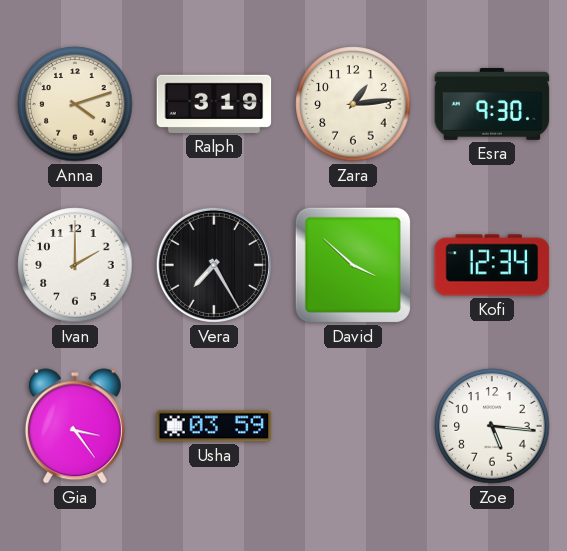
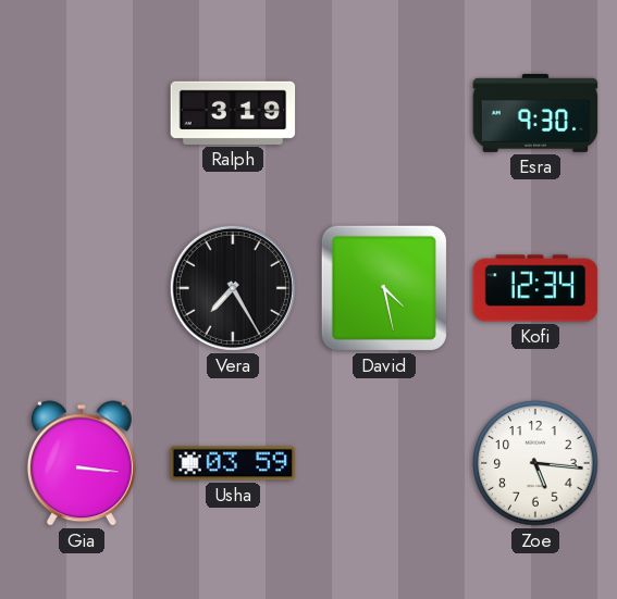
Anna: 4:12 -> none
Zara: 1:14 -> none
Ivan: 2:00 -> none
David: 3:52 -> 4:28
Gia: 3:24 -> 3:16
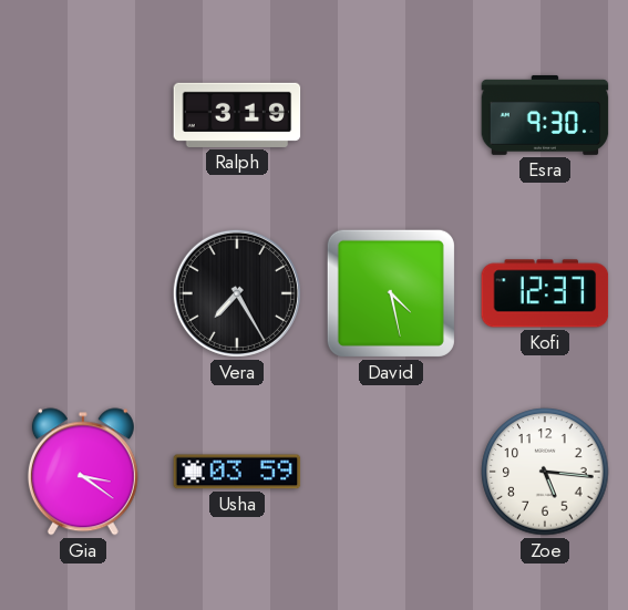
Kofi: 12:34 -> 12:37
Gia: 3:16 -> 3:21
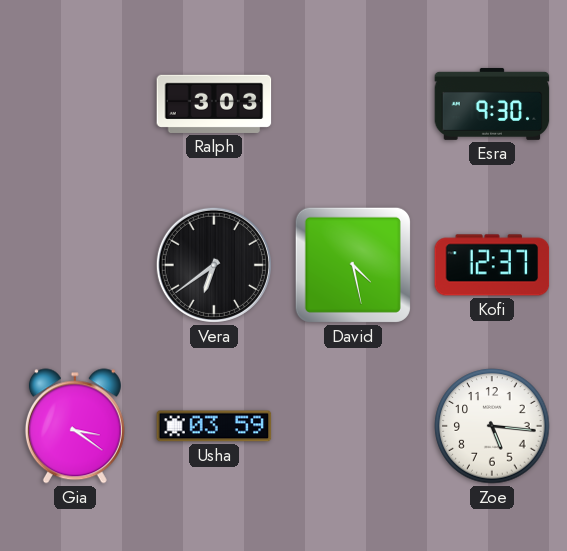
Ralph: 3:19 -> 3:03
Vera: 7:25 -> 6:39
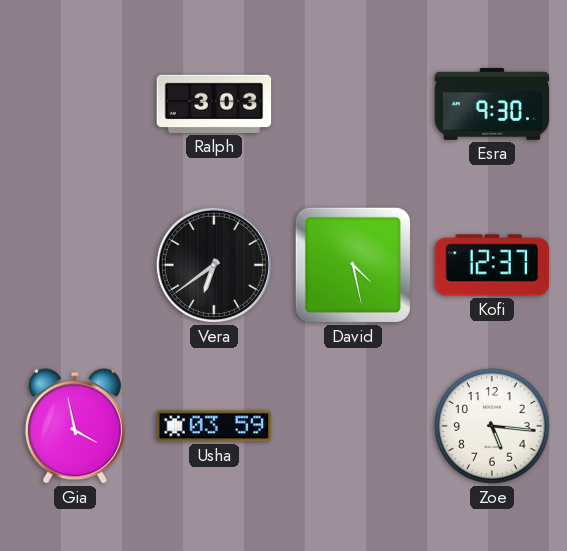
Gia: 3:21 -> 3:58
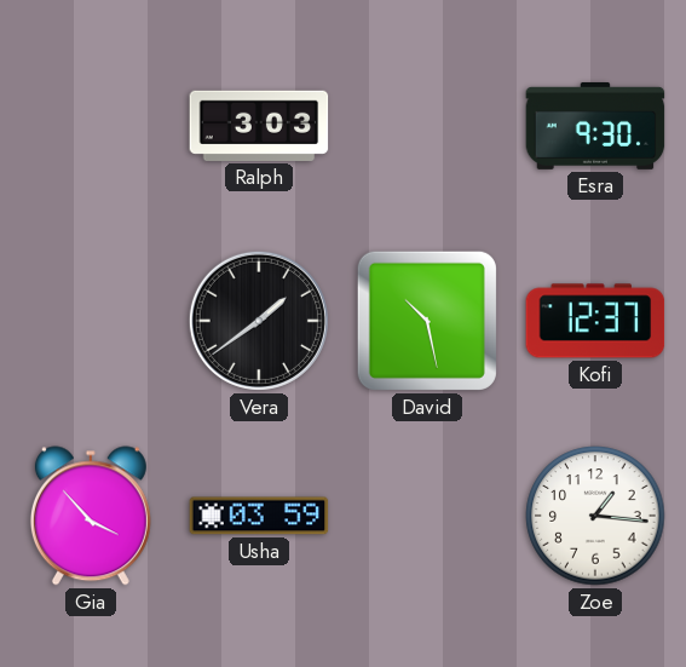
Vera: 6:39 -> 1:39
David: 4:28 -> 10:28
Gia: 3:58 -> 3:53
Zoe: 5:16 -> 1:16
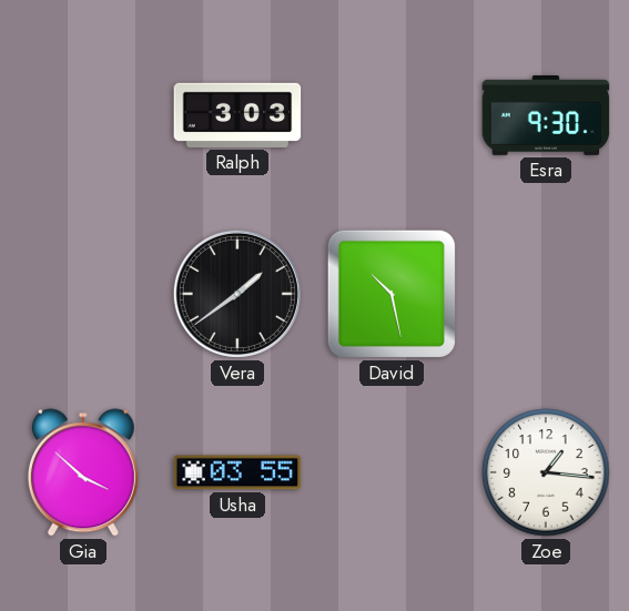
Kofi: 12:37 -> none
Gia: 3:53 -> 3:52
Usha: 03:59 -> 03:55
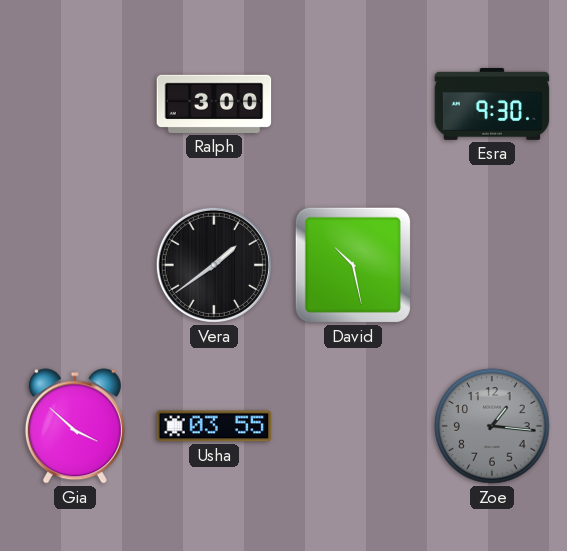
Ralph: 3:03 -> 3:00
Zoe dial: white -> grey
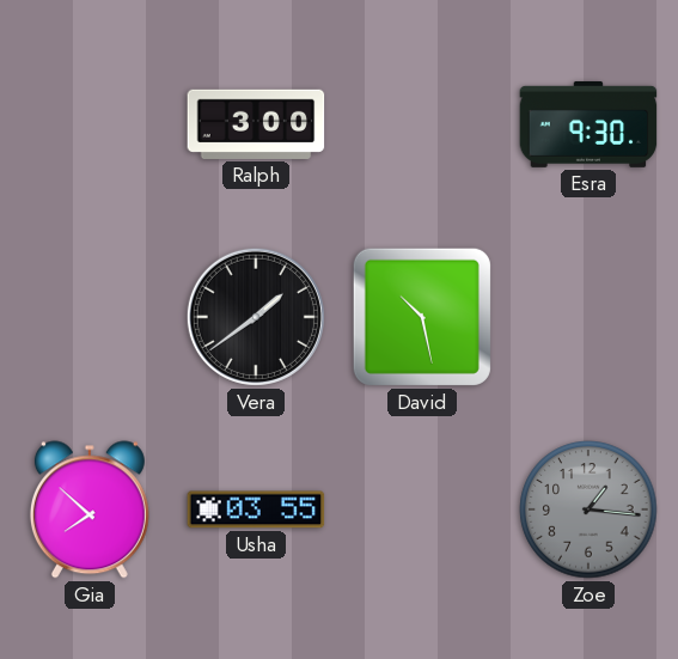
Gia: 3:52 -> 7:52
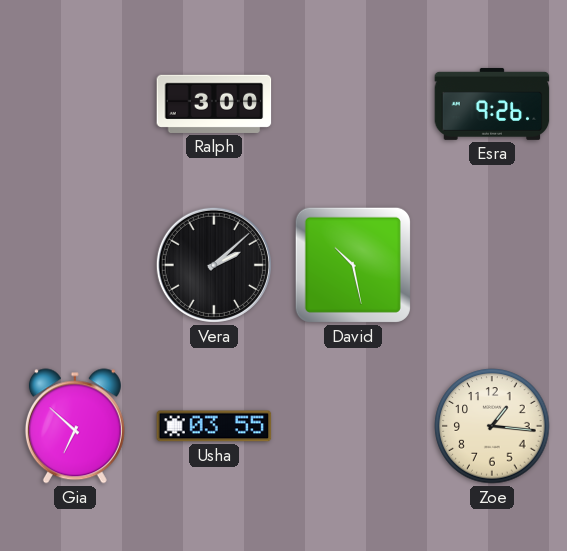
Esra: 9:30 -> 9:26
Vera: 1:39 -> 2:08
Gia: 7:52 -> 6:52
Zoe dial: grey -> cream
